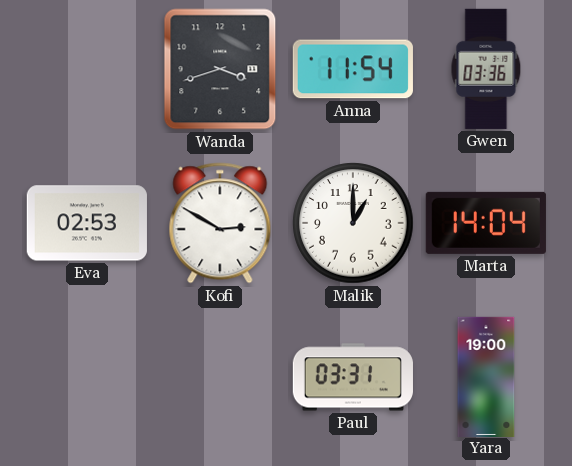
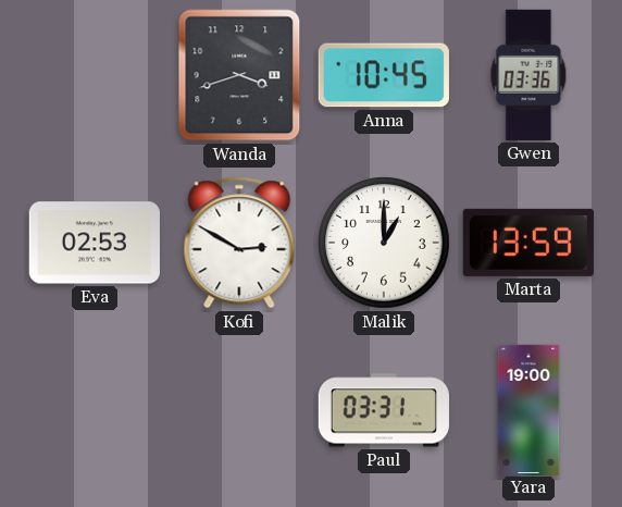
Anna: 11:54 -> 10:45
Marta: 14:04 -> 13:59
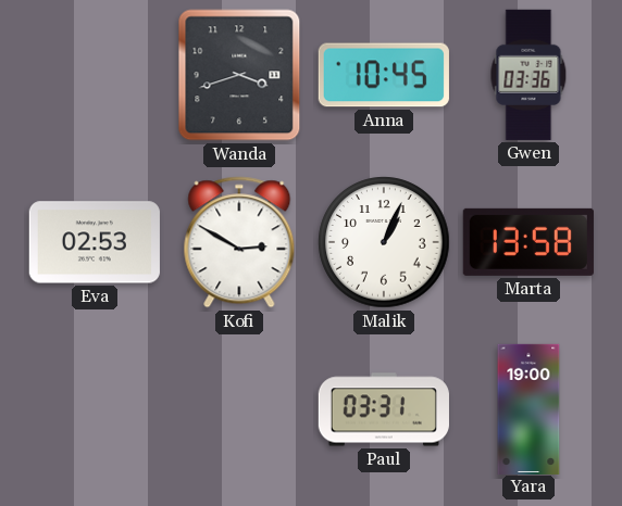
Malik: 1:00 -> 1:04
Marta: 13:59 -> 13:58
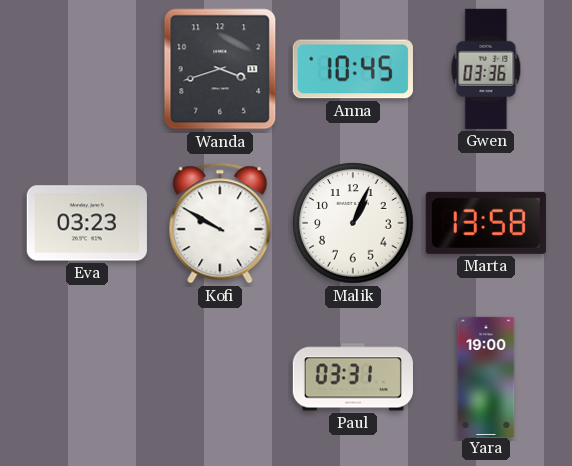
Eva: 02:53 -> 03:23
Kofi: 2:50 -> 9:50
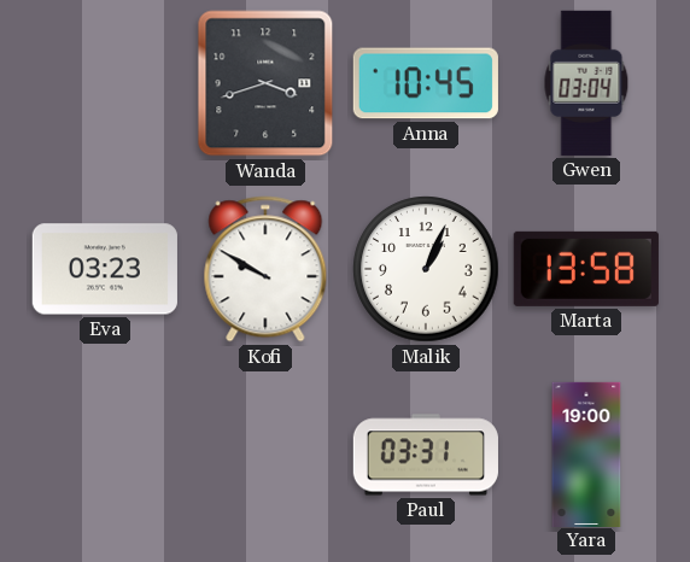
Gwen: 03:36 -> 03:04
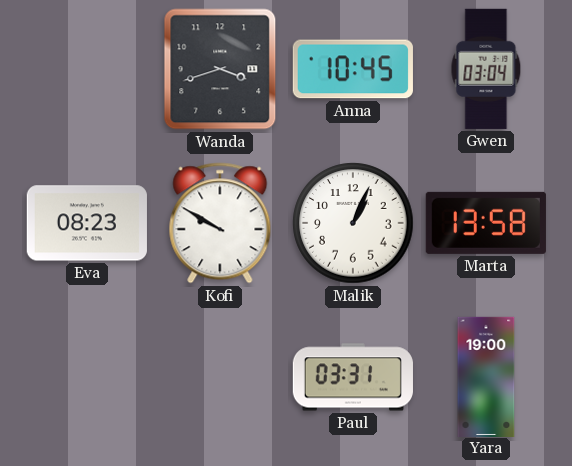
Eva: 03:23 -> 08:23
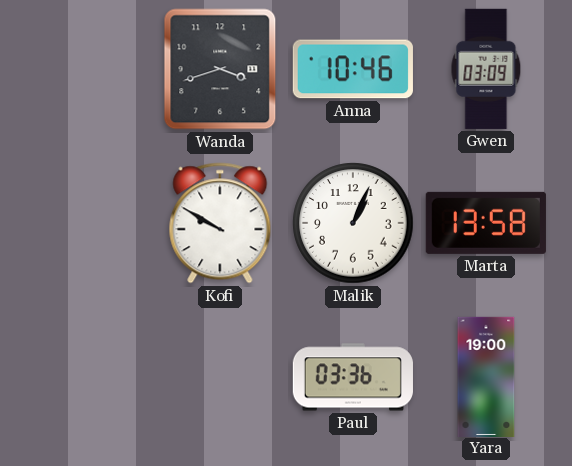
Anna: 10:45 -> 10:46
Gwen: 03:04 -> 03:09
Eva: 08:23 -> none
Paul: 03:31 -> 03:36
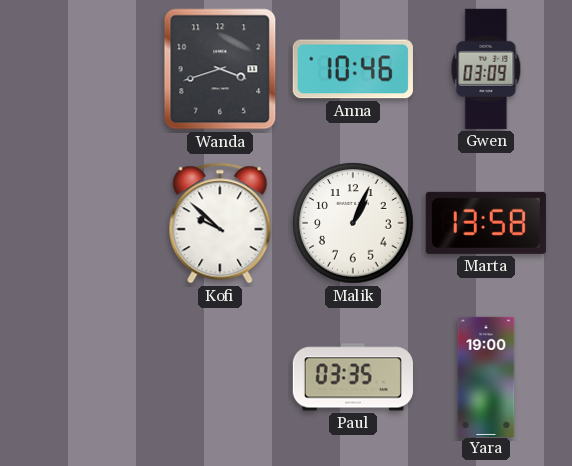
Kofi: 9:50 -> 9:52
Paul: 03:36 -> 03:35
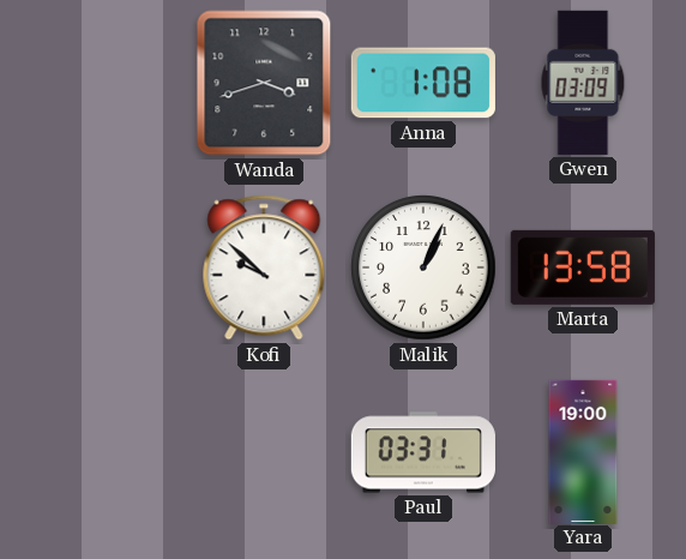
Anna: 10:46 -> 1:08
Paul: 03:35 -> 03:31
